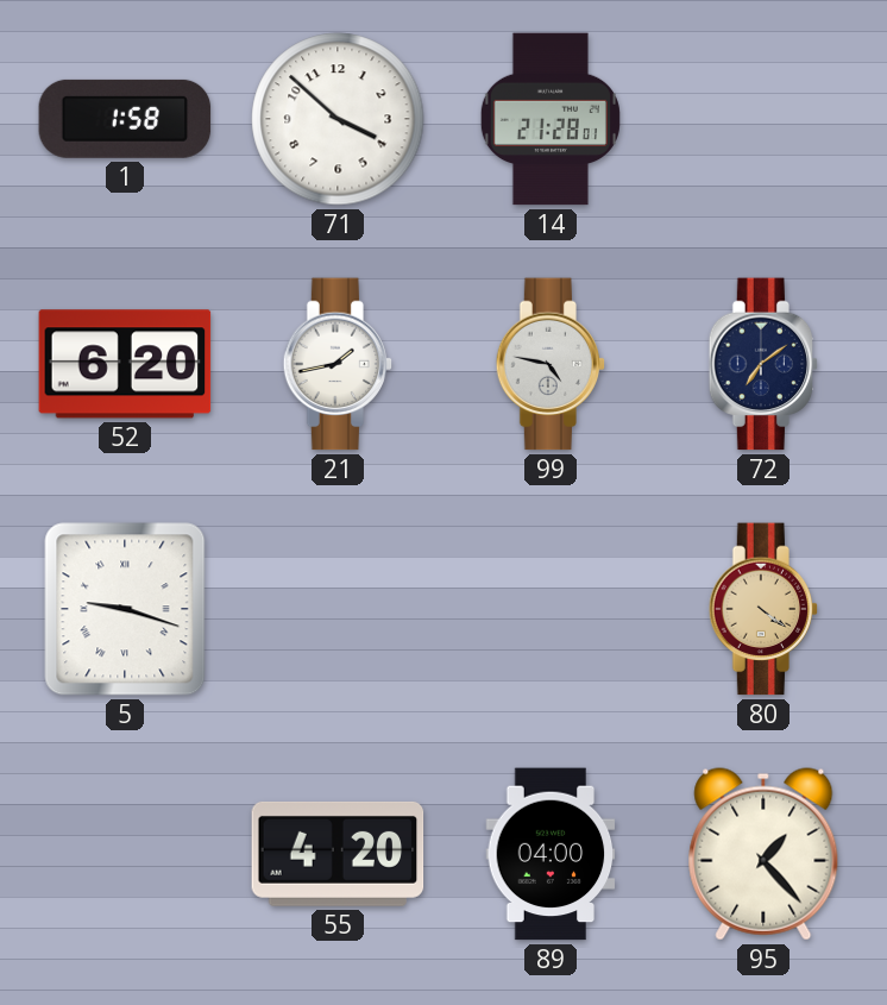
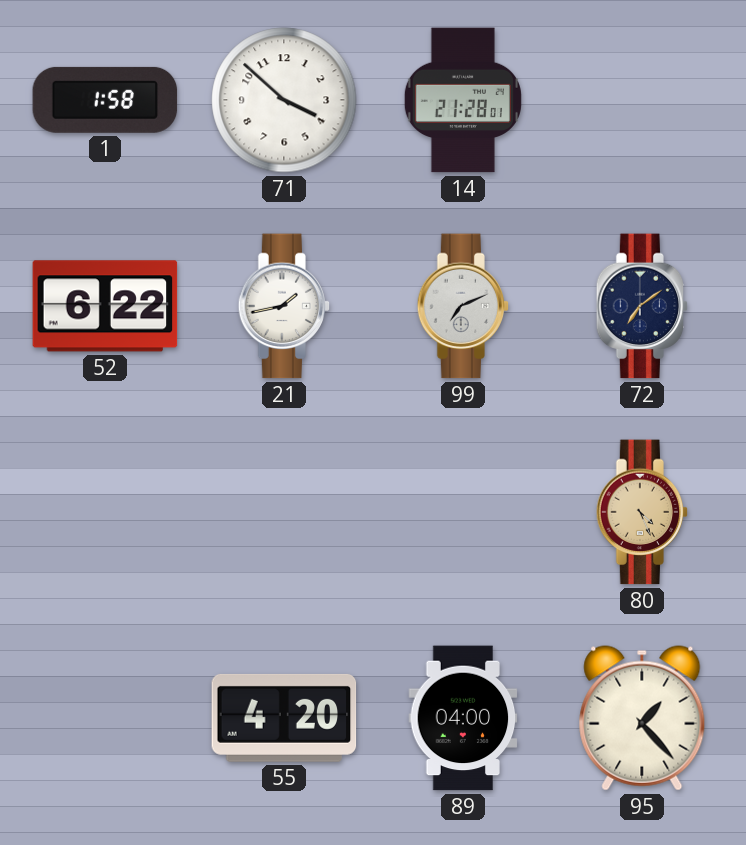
52: 6:20 -> 6:22
99: 4:47 -> 7:11
5: 9:18 -> none
80: 4:21 -> 4:26
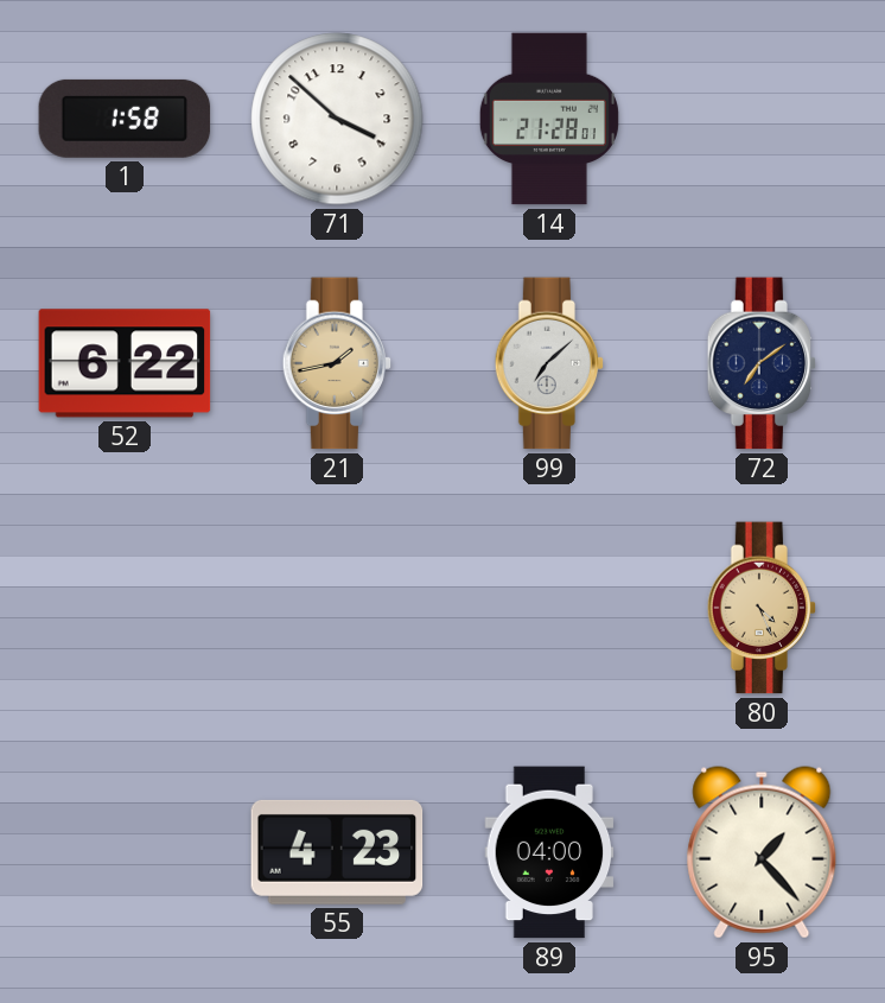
21 dial: white -> champagne
99: 7:11 -> 7:08
55: 4:20 -> 4:23
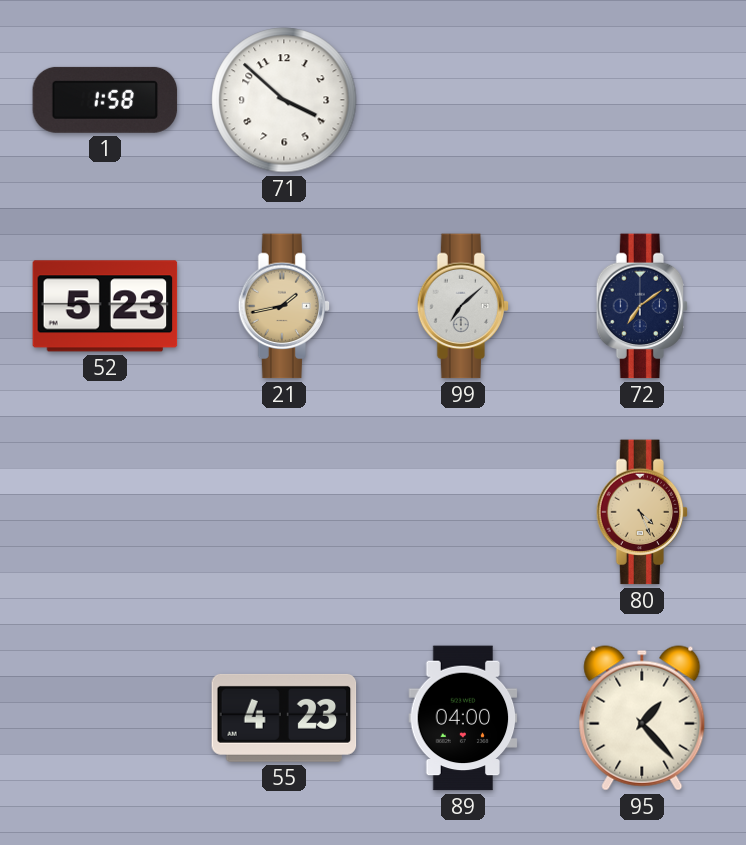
14: 21:28 -> none
52: 6:22 -> 5:23
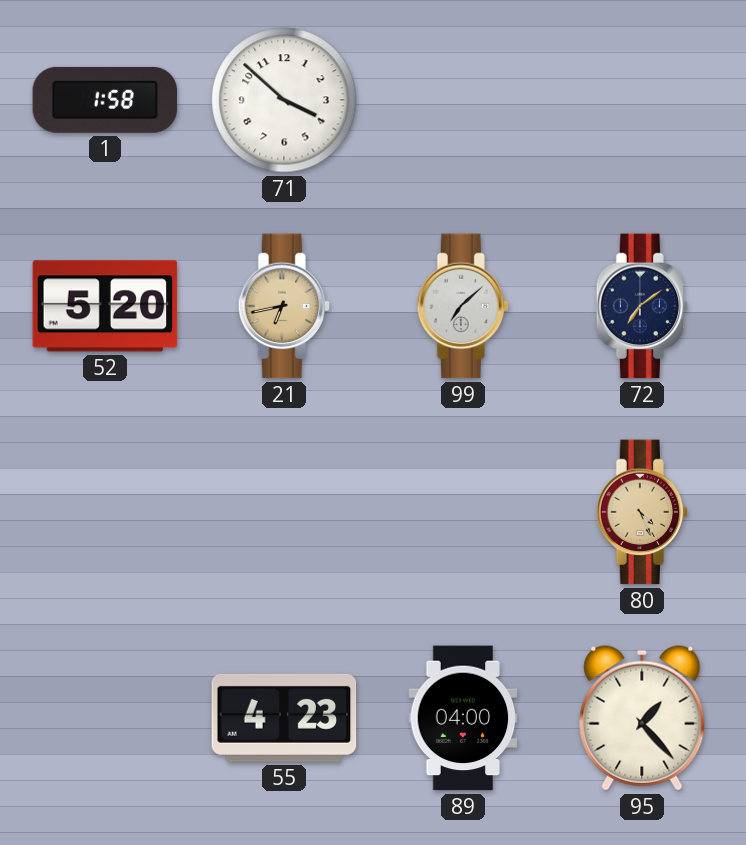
52: 5:23 -> 5:20
21: 1:43 -> 6:43
